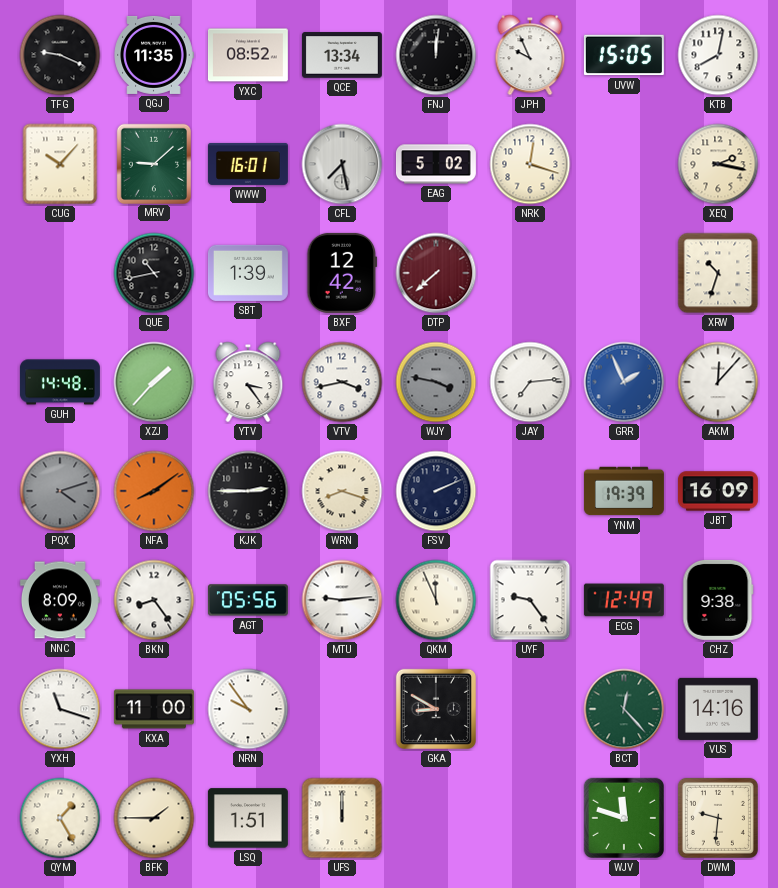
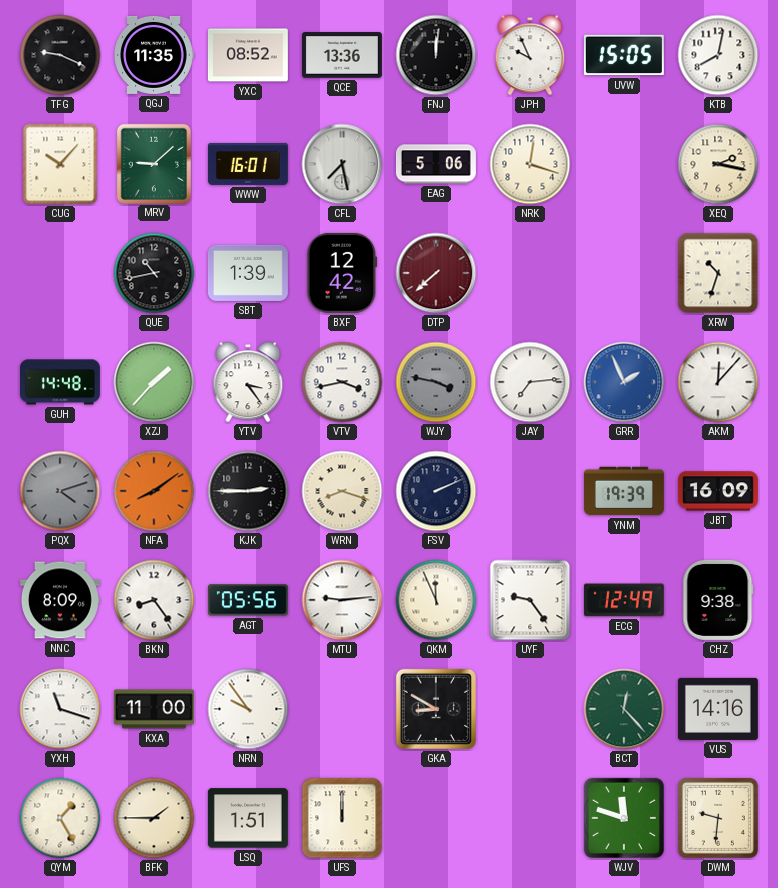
QCE: 13:34 -> 13:36
EAG: 5:02 -> 5:06
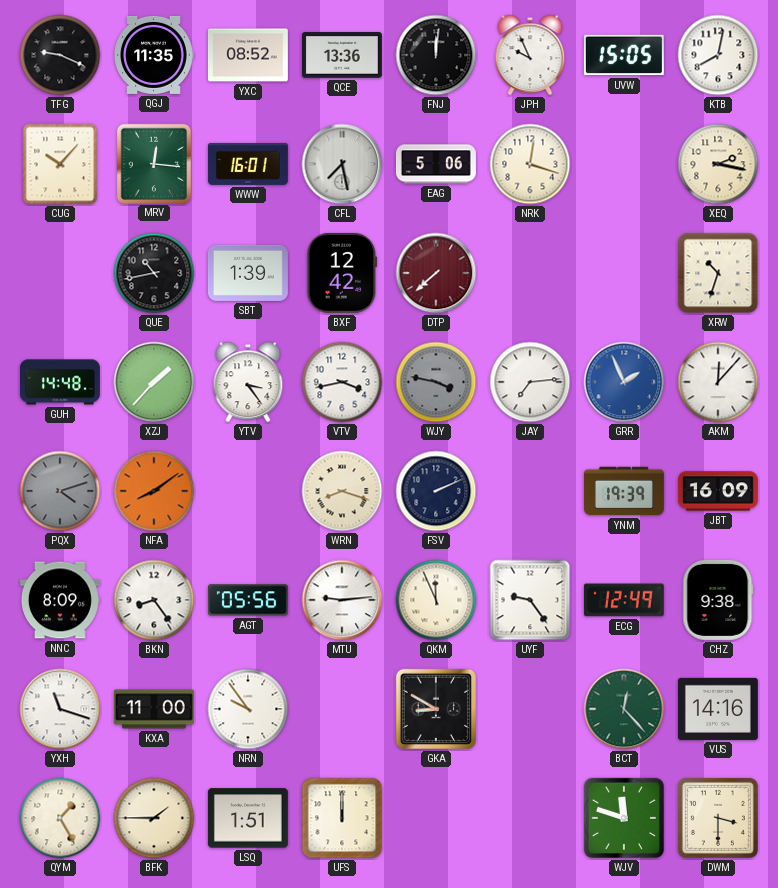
MRV: 9:08 -> 12:16
KJK: 2:45 -> none
DWM: 9:31 -> 3:30
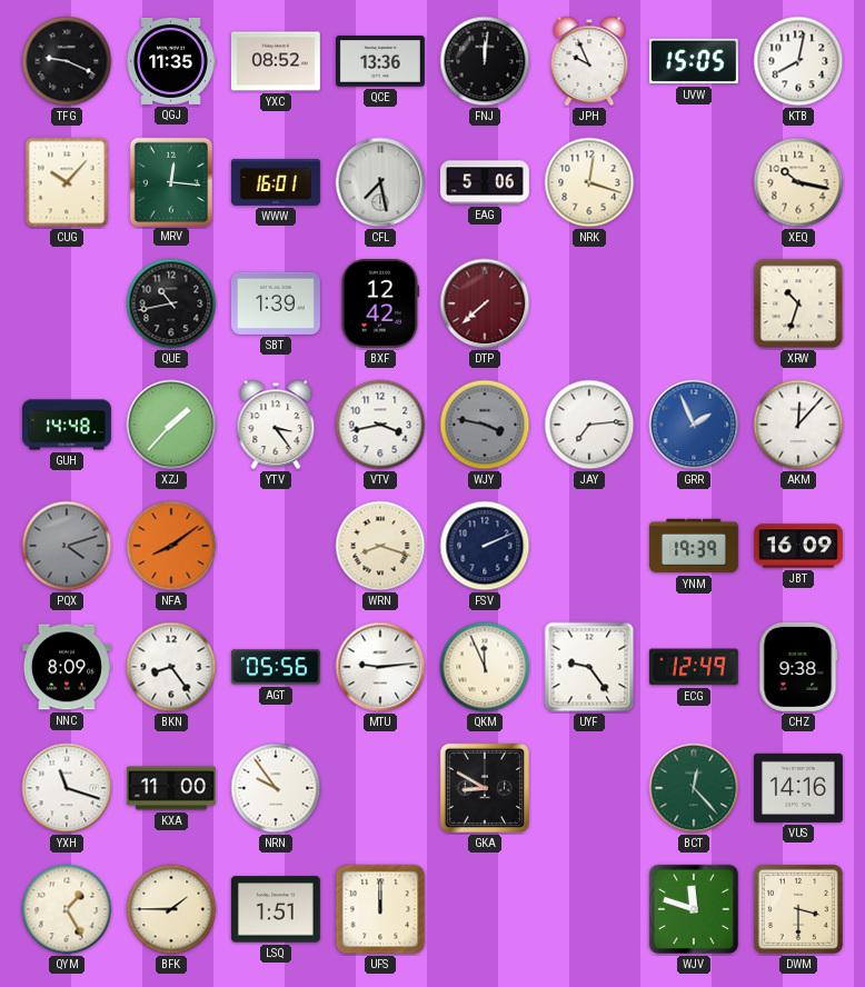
XEQ: 2:17 -> 10:17
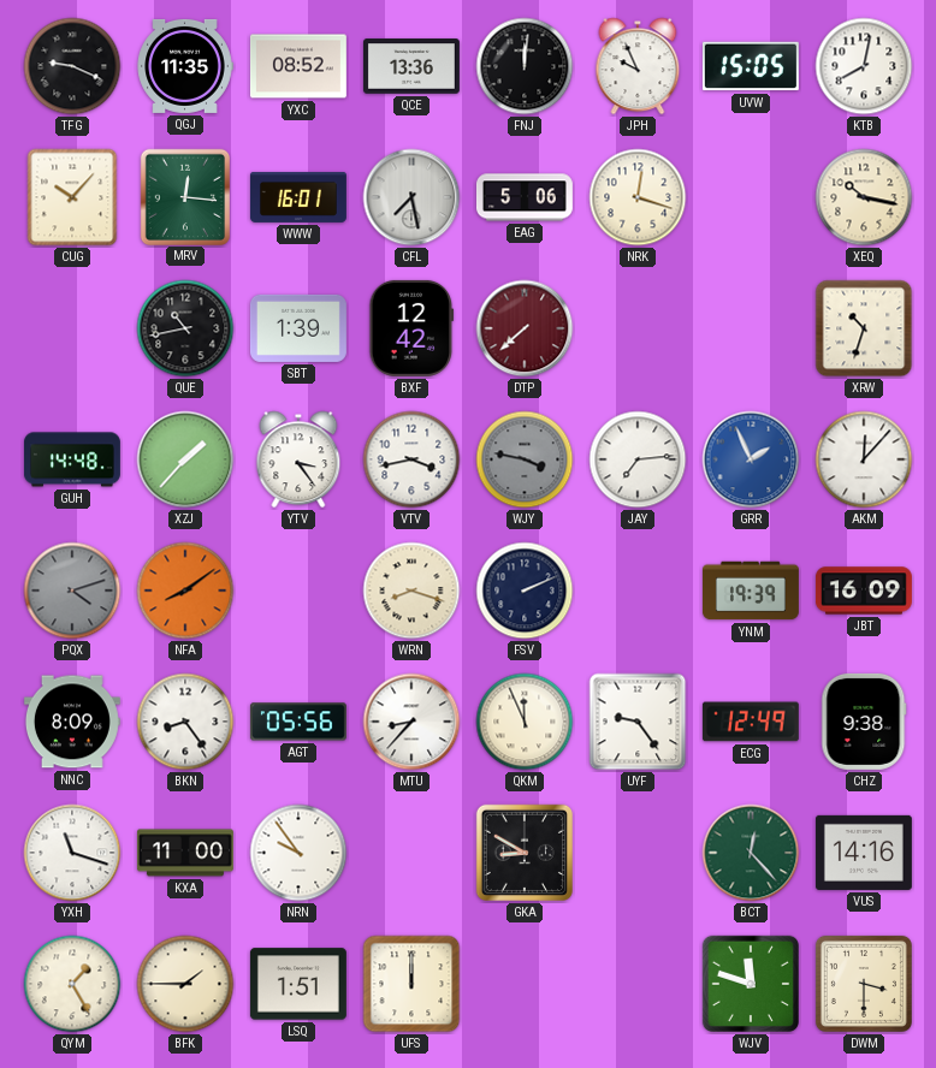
MTU: 9:14 -> 8:37
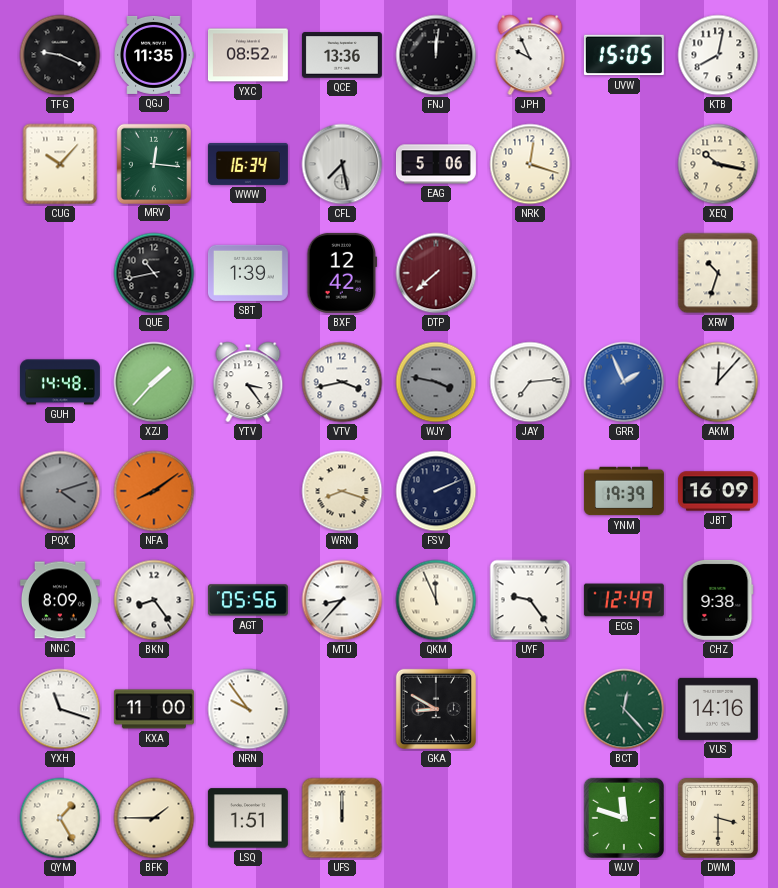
WWW: 16:01 -> 16:34
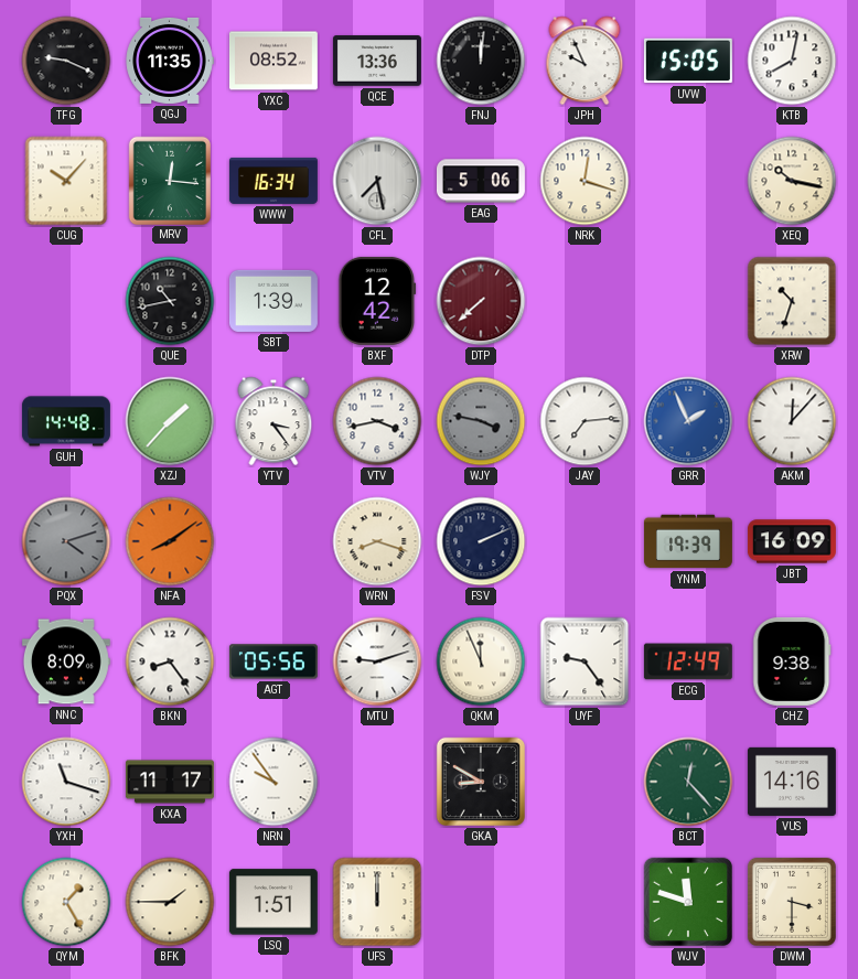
MTU: 8:37 -> 9:12
KXA: 11:00 -> 11:17
